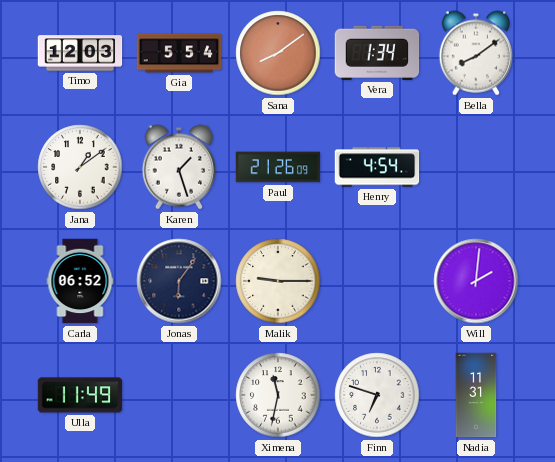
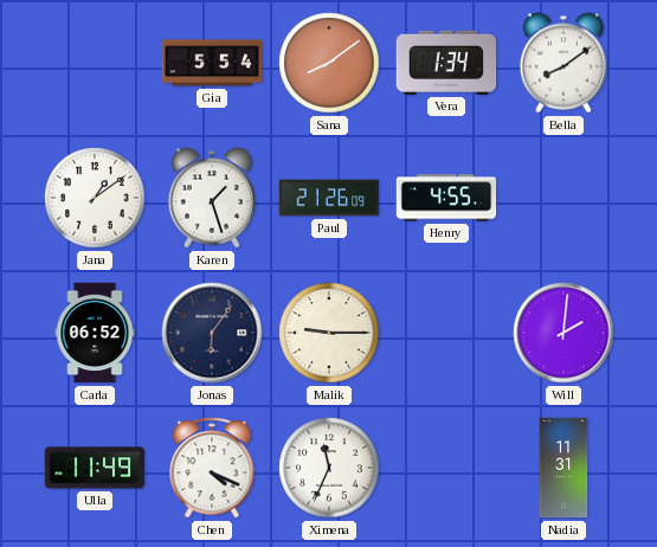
Timo: 12:03 -> none
Henry: 4:54 -> 4:55
Chen: none -> 4:19
Ximena: 11:32 -> 11:34
Finn: 6:48 -> none
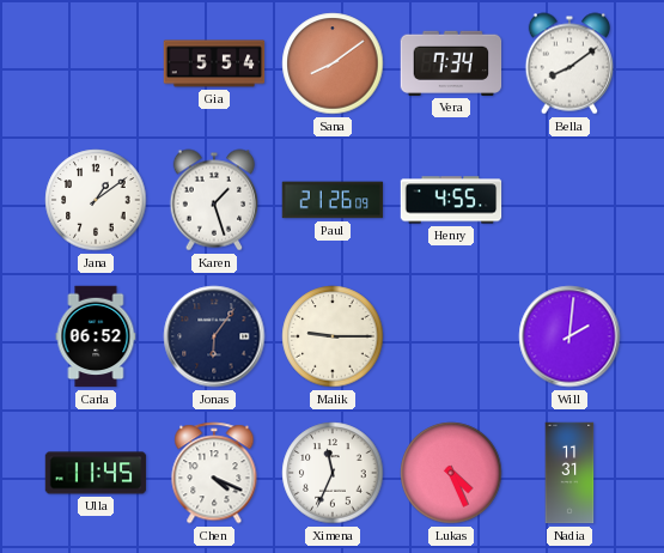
Vera: 1:34 -> 7:34
Ulla: 11:49 -> 11:45
Lukas: none -> 4:26
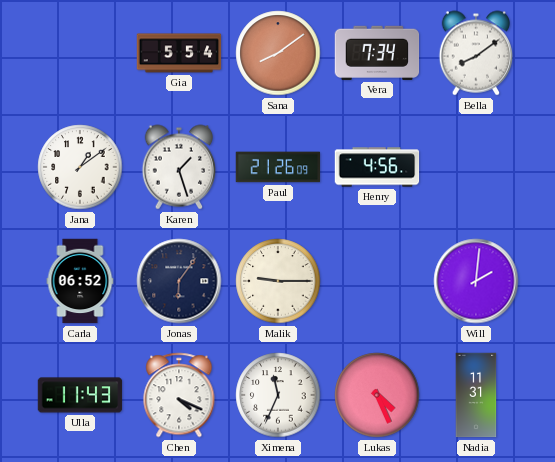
Henry: 4:55 -> 4:56
Ulla: 11:45 -> 11:43
